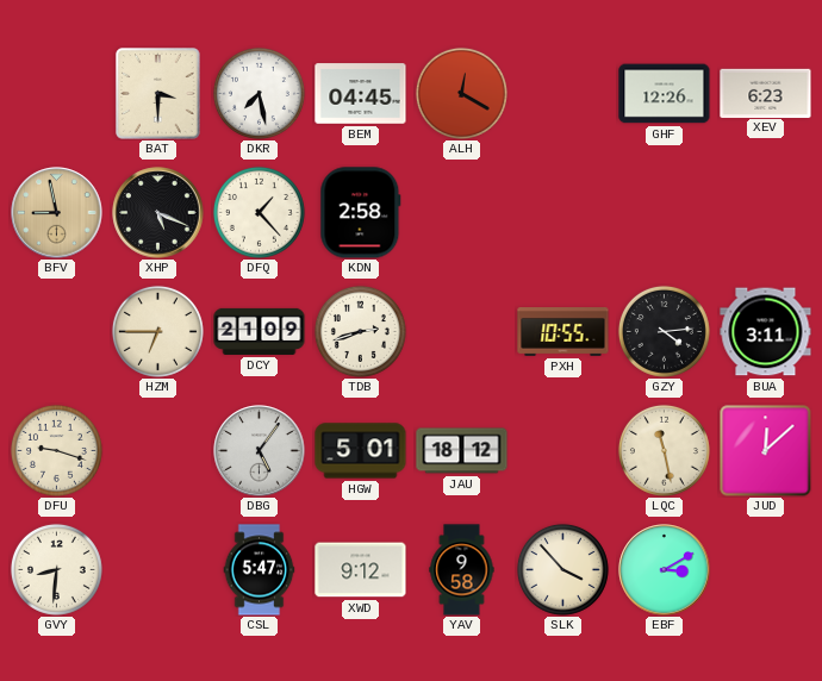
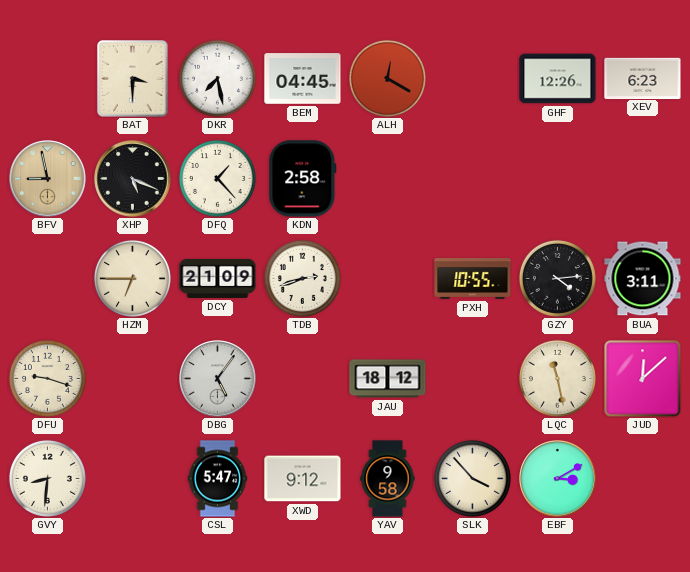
HGW: 5:01 -> none
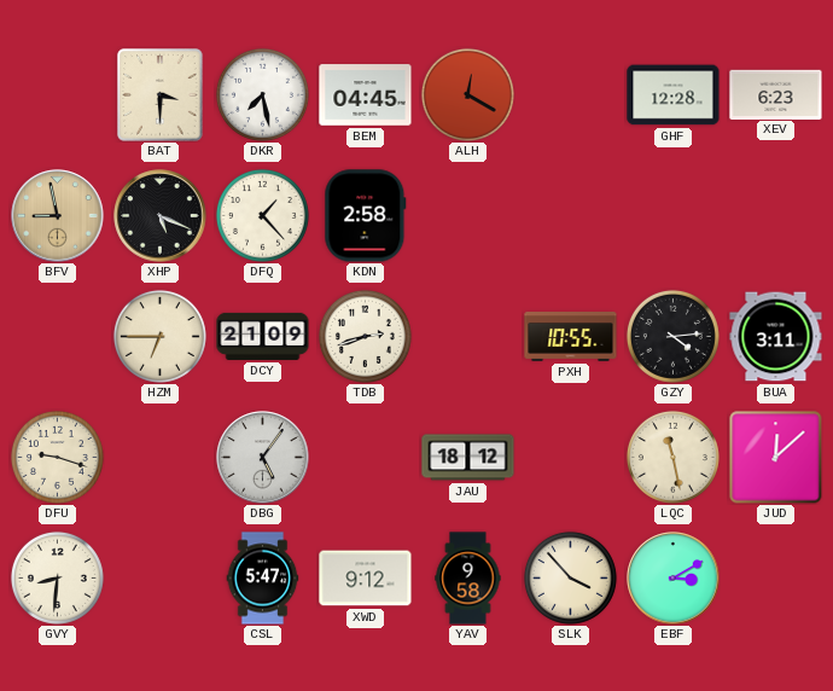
GHF: 12:26 -> 12:28
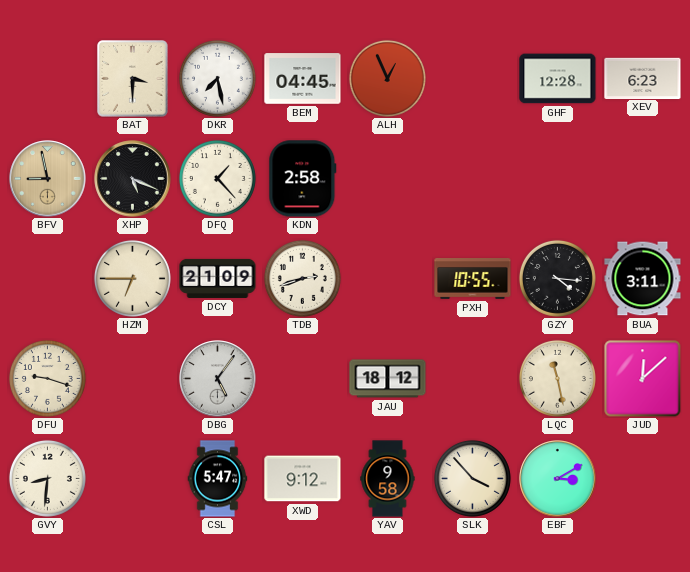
ALH: 12:20 -> 12:56
GZY: 4:14 -> 4:16
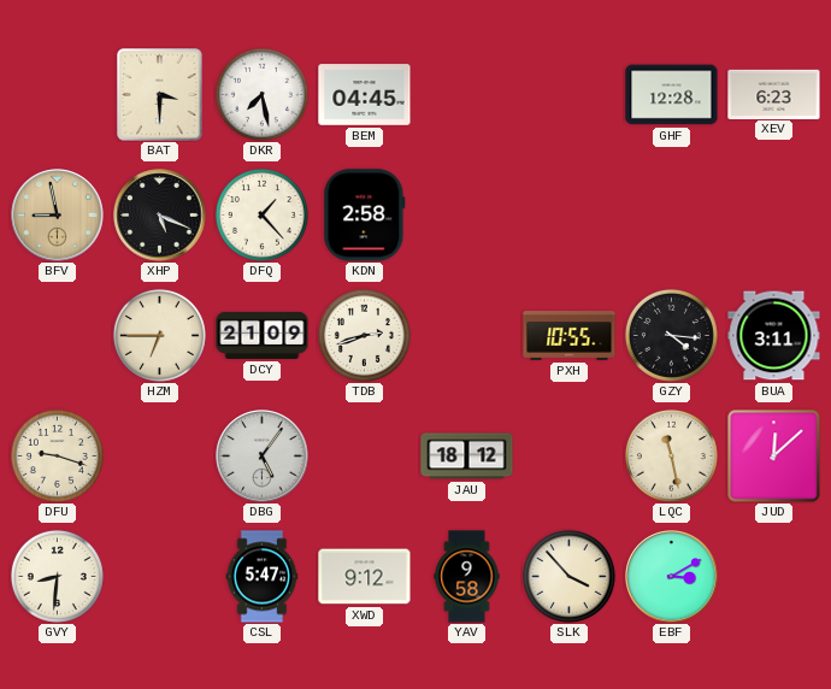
ALH: 12:56 -> none
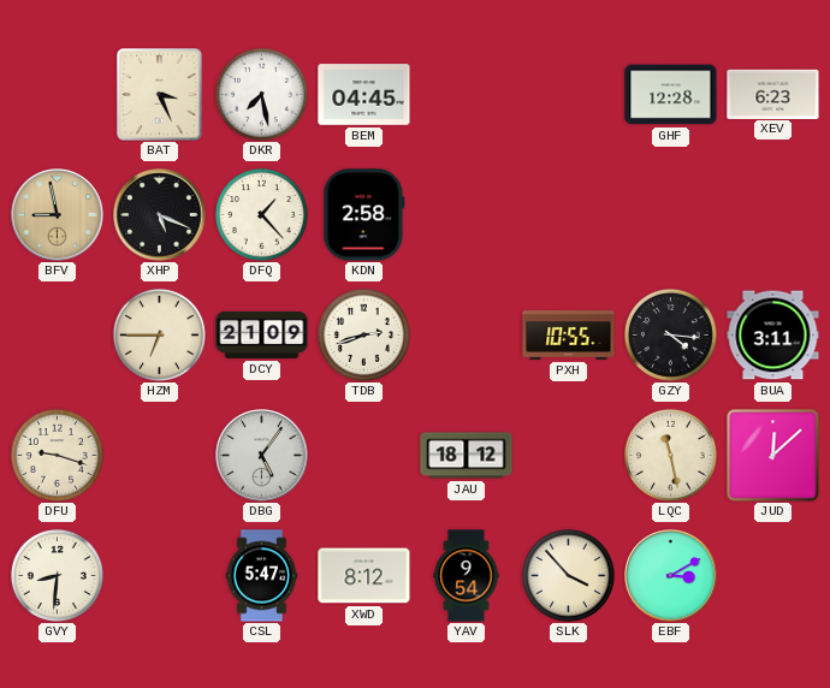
BAT: 3:30 -> 3:26
XWD: 9:12 -> 8:12
YAV: 9:58 -> 9:54
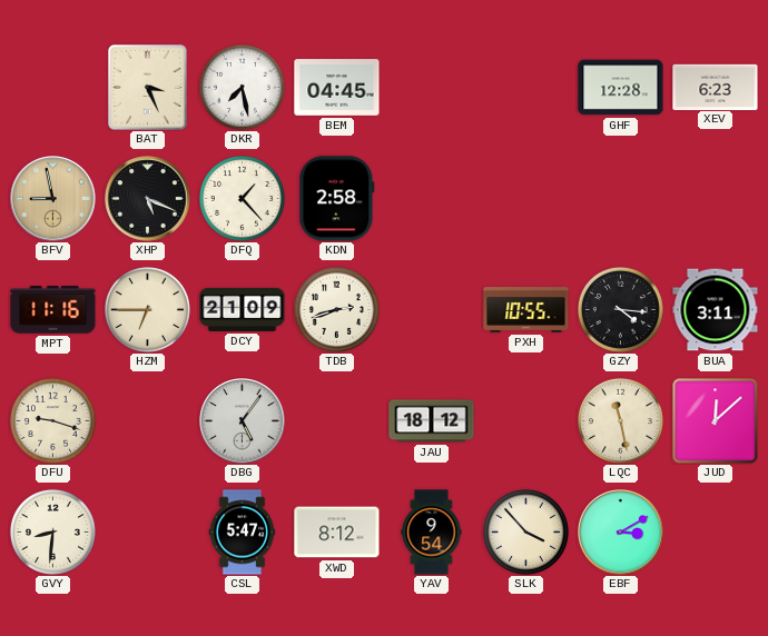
MPT: none -> 11:16
